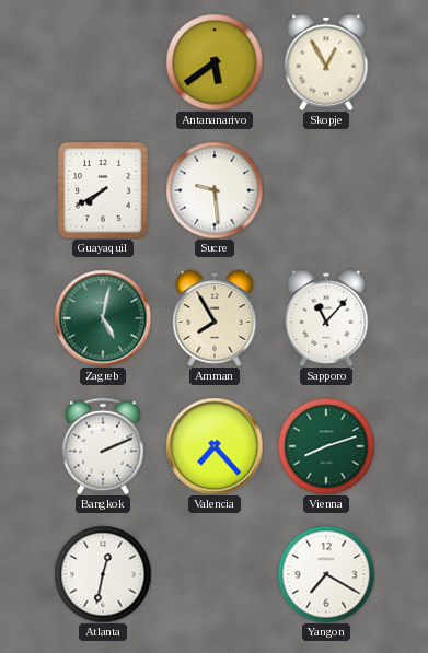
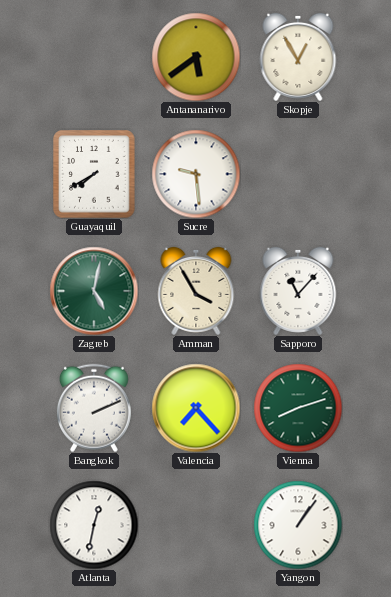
Amman: 7:55 -> 3:55
Yangon: 7:20 -> 1:06
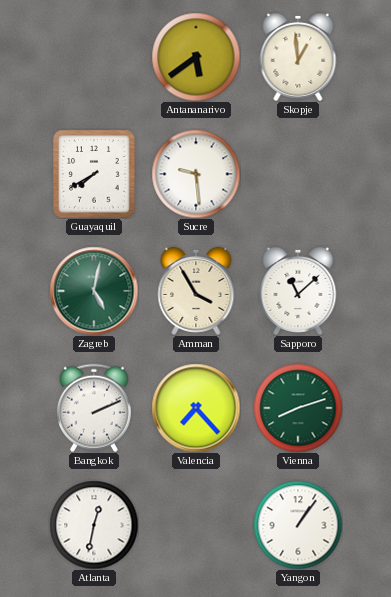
Skopje: 12:55 -> 12:59
Sapporo: 11:07 -> 11:08
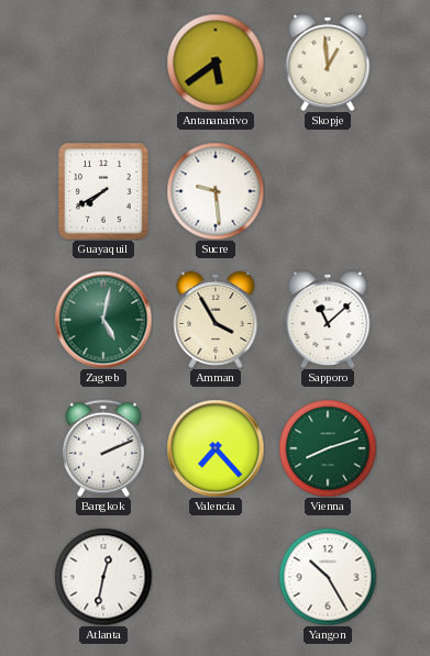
Yangon: 1:06 -> 10:25
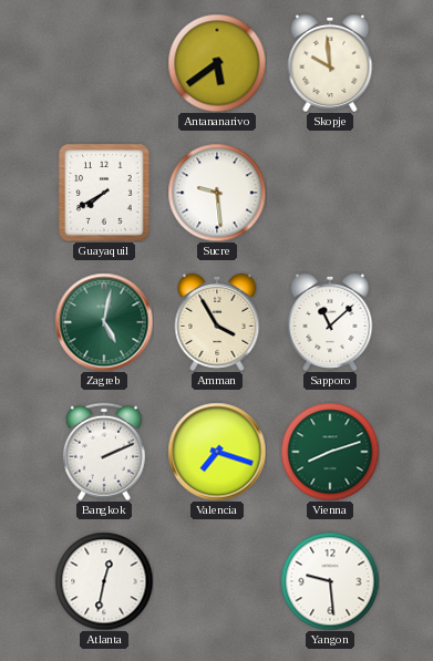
Skopje: 12:59 -> 9:59
Valencia: 7:23 -> 7:18
Yangon: 10:25 -> 9:29
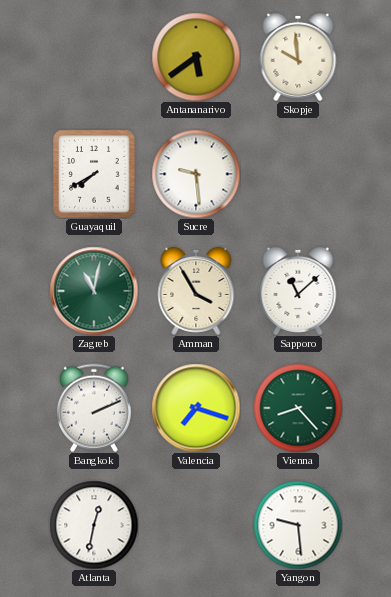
Zagreb: 5:02 -> 11:02
Vienna: 8:12 -> 8:23
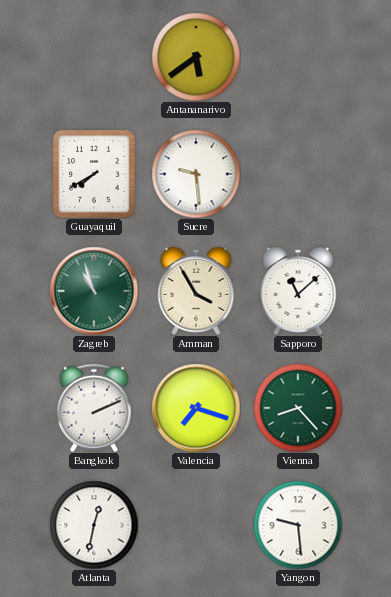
Skopje: 9:59 -> none
Zagreb: 11:02 -> 10:57
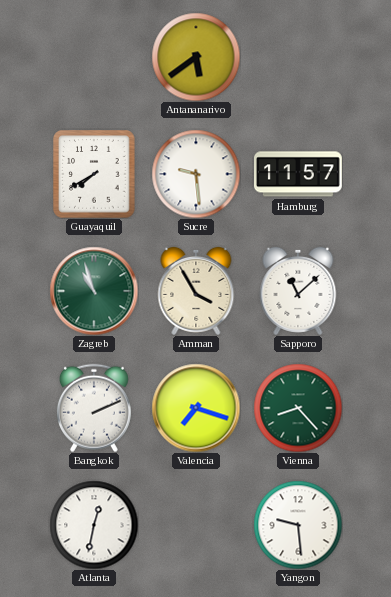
Hamburg: none -> 11:57
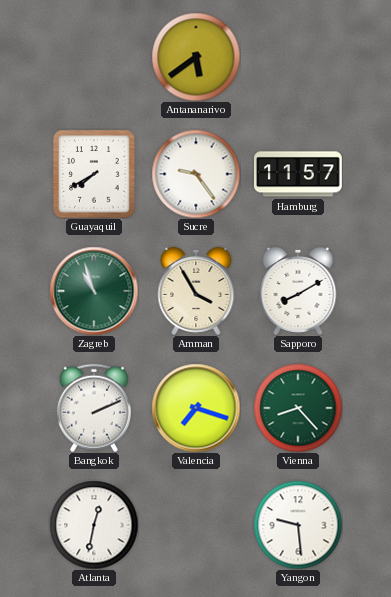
Sucre: 9:29 -> 9:24
Sapporo: 11:08 -> 8:10
